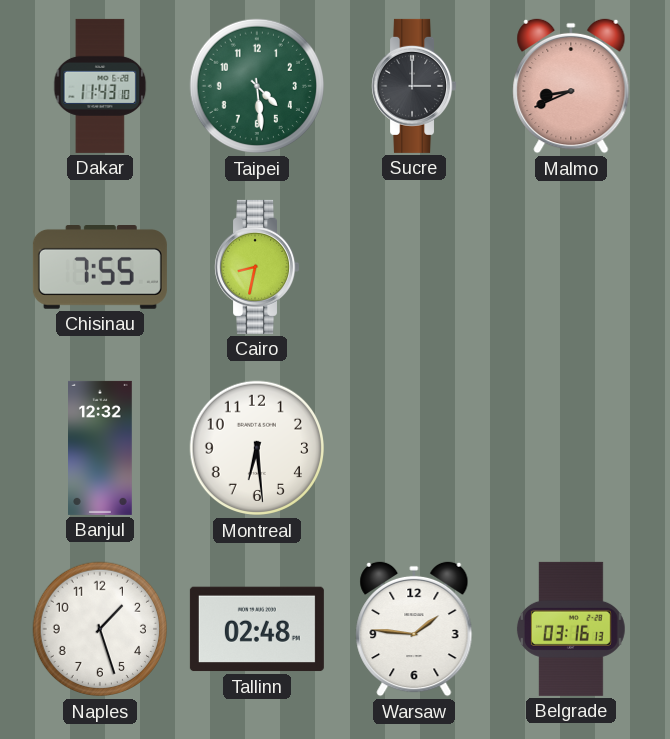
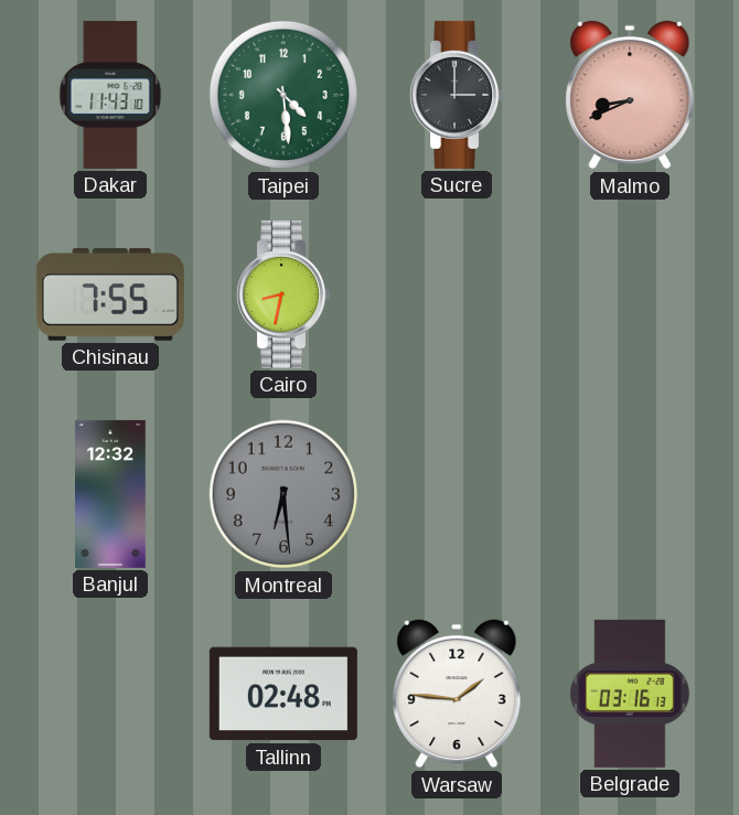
Montreal dial: white -> grey
Naples: 1:27 -> none
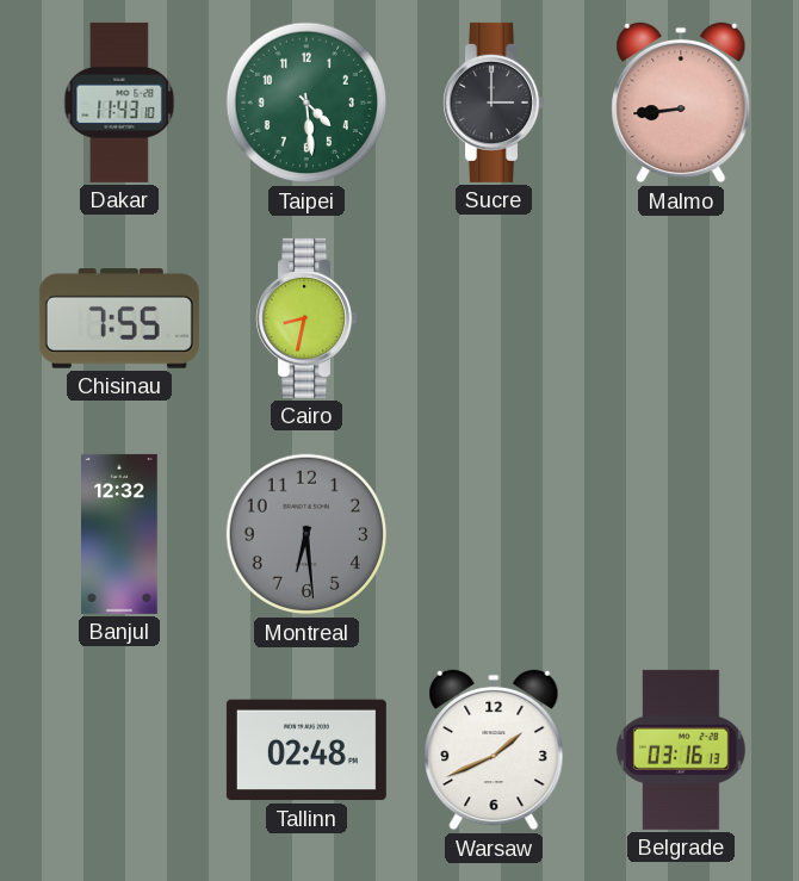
Malmo: 8:41 -> 8:44
Warsaw: 1:46 -> 1:41
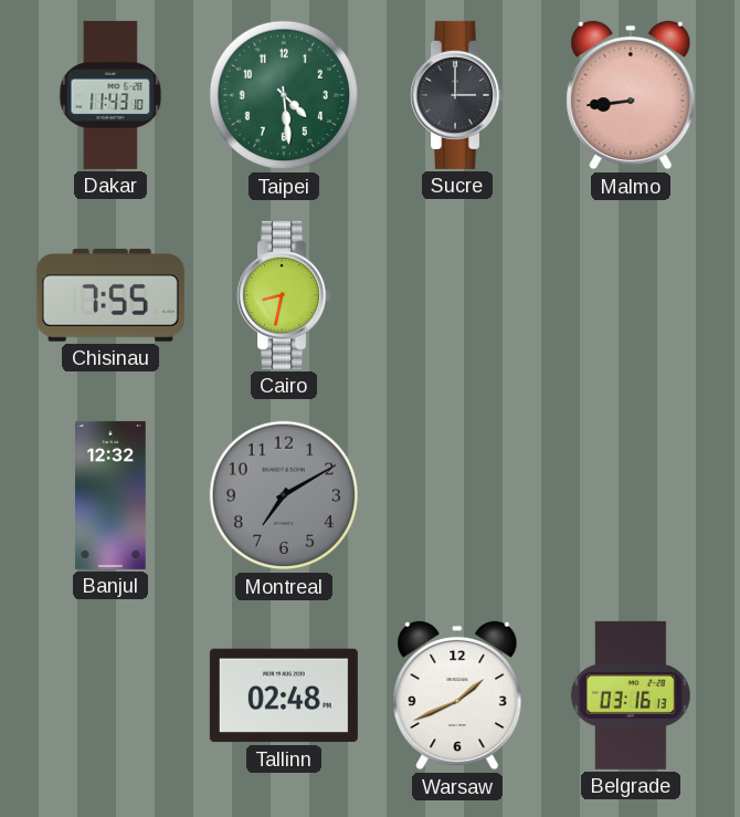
Montreal: 6:29 -> 7:10
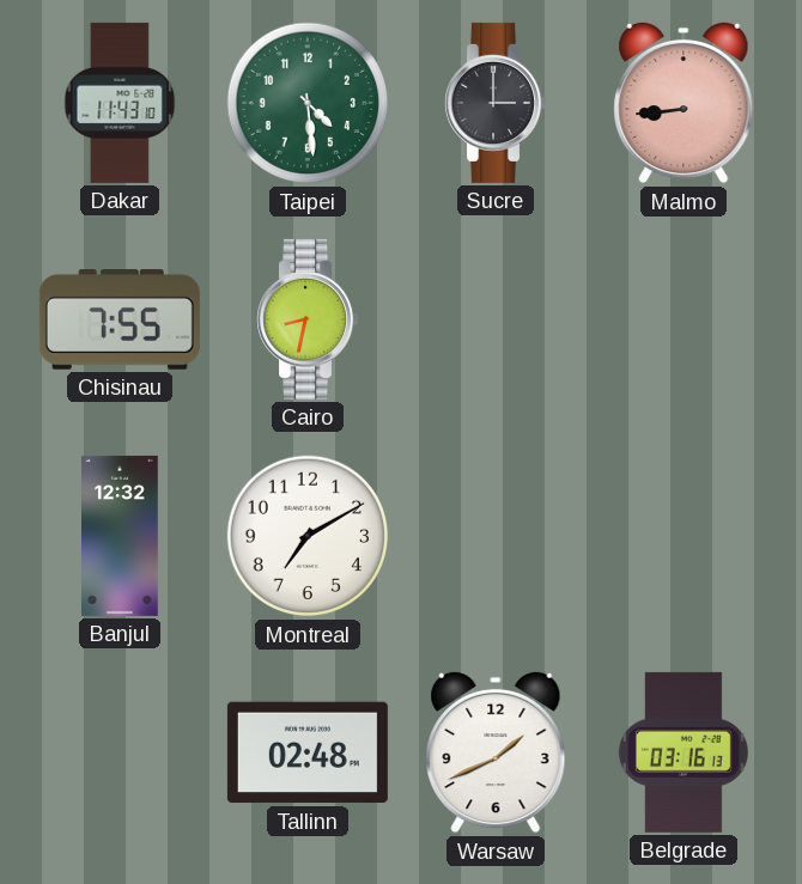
Montreal dial: grey -> white
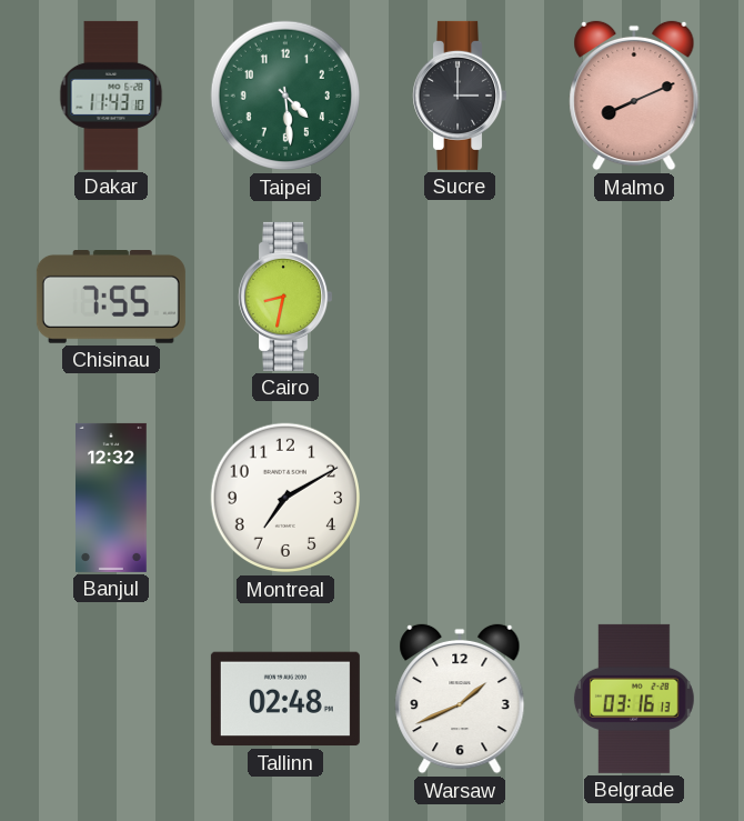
Malmo: 8:44 -> 8:11
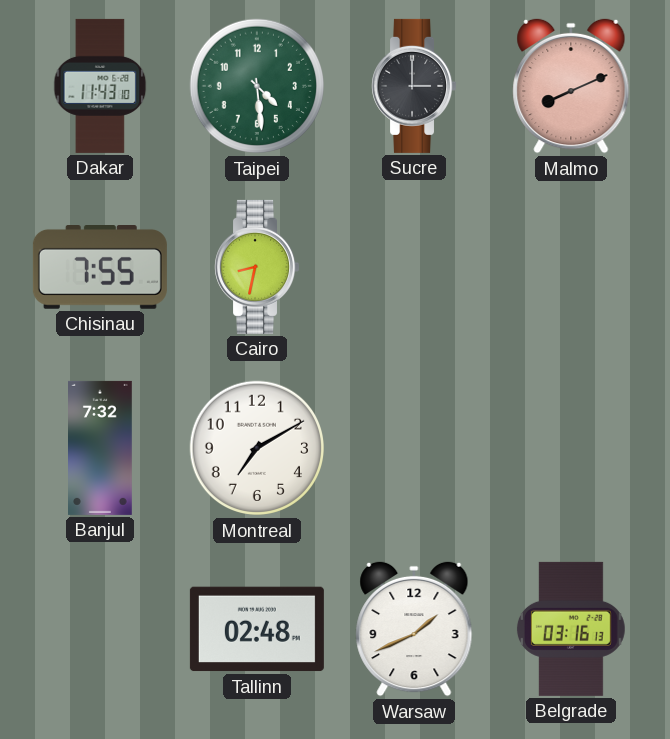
Banjul: 12:32 -> 7:32
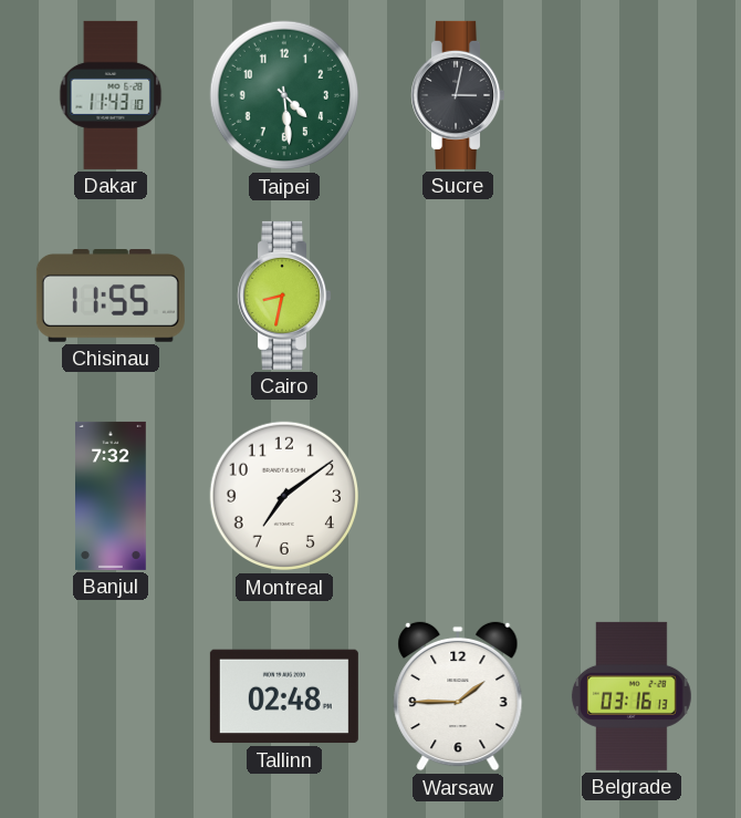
Sucre: 3:00 -> 3:02
Malmo: 8:11 -> none
Chisinau: 7:55 -> 11:55
Montreal: 7:10 -> 7:09
Warsaw: 1:41 -> 1:45
